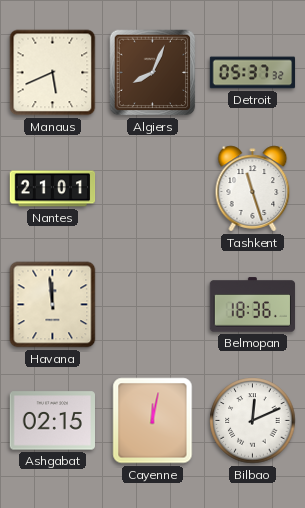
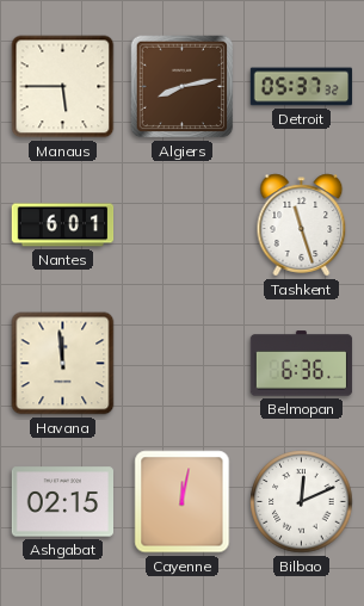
Manaus: 5:41 -> 5:45
Algiers: 8:04 -> 8:13
Nantes: 21:01 -> 6:01
Belmopan: 18:36 -> 6:36
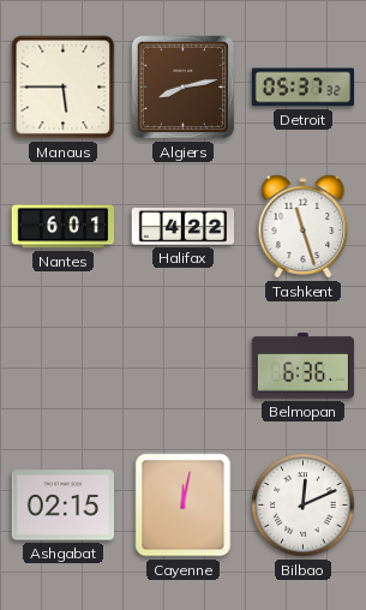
Halifax: none -> 4:22
Havana: 11:59 -> none
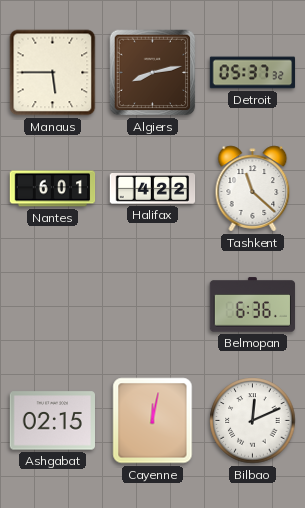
Tashkent: 11:27 -> 11:22
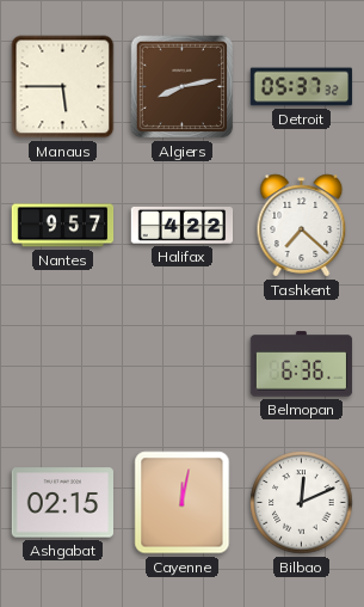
Nantes: 6:01 -> 9:57
Tashkent: 11:22 -> 7:22
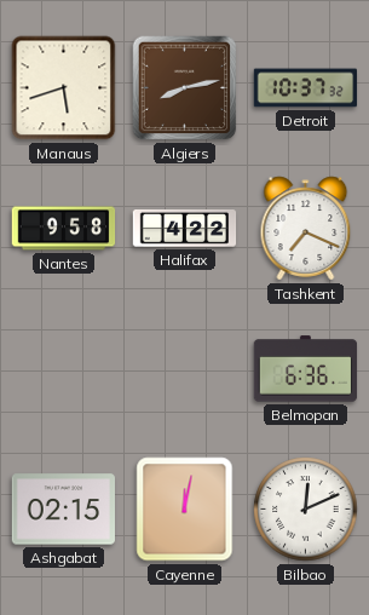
Manaus: 5:45 -> 5:42
Detroit: 05:37 -> 10:37
Nantes: 9:57 -> 9:58
Tashkent: 7:22 -> 7:19
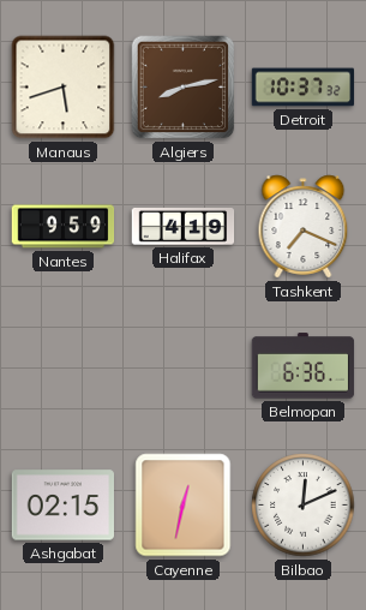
Nantes: 9:58 -> 9:59
Halifax: 4:22 -> 4:19
Cayenne: 12:02 -> 12:32
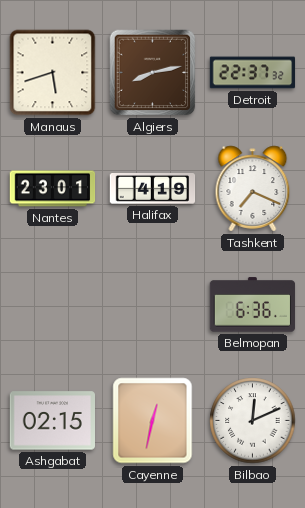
Detroit: 10:37 -> 22:37
Nantes: 9:59 -> 23:01
